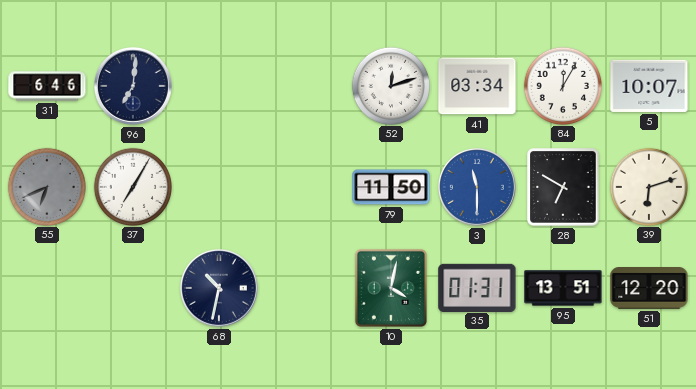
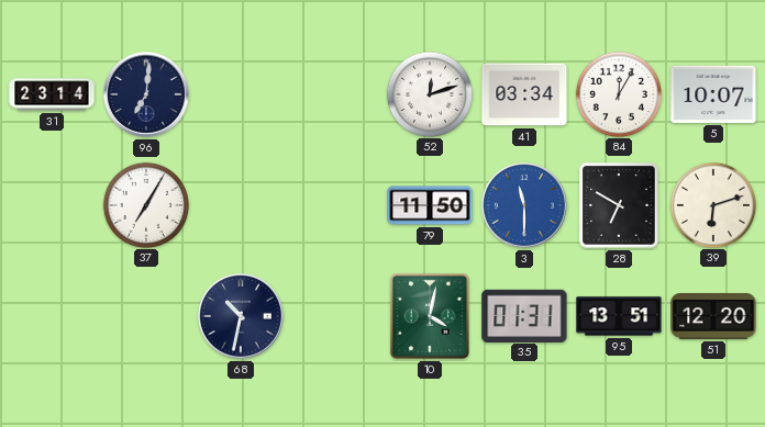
31: 6:46 -> 23:14
55: 6:41 -> none
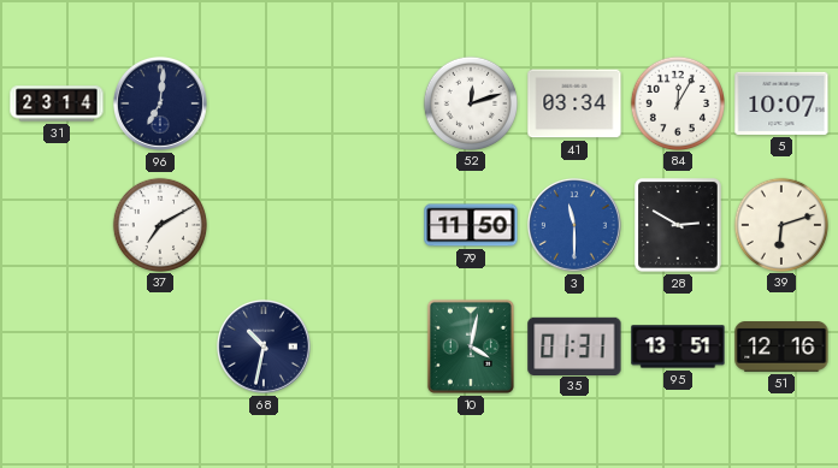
37: 7:05 -> 7:10
28: 6:50 -> 2:50
51: 12:20 -> 12:16
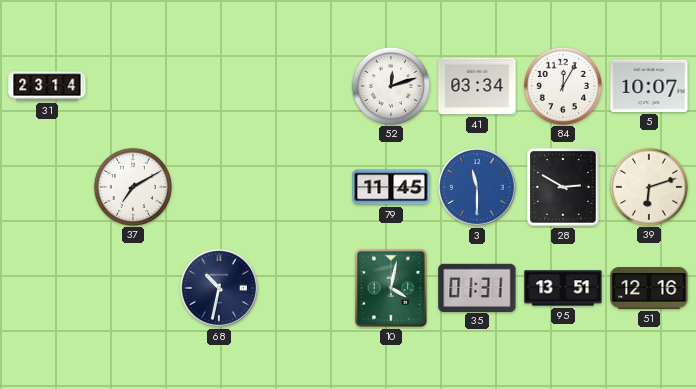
96: 7:01 -> none
79: 11:50 -> 11:45
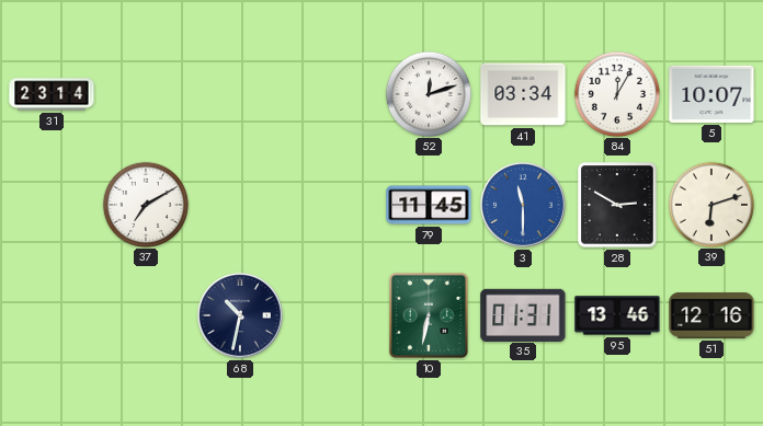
10: 4:02 -> 6:32
95: 13:51 -> 13:46
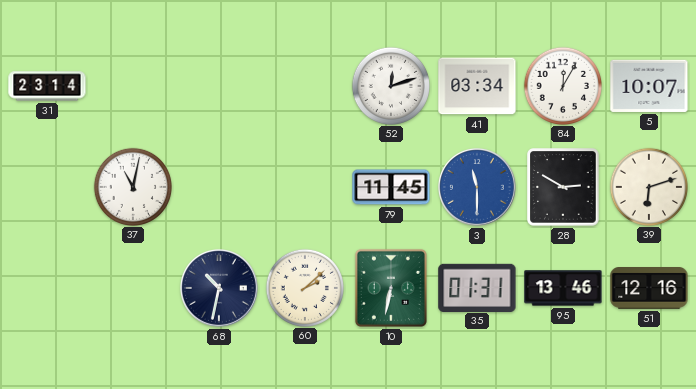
37: 7:10 -> 11:02
60: none -> 2:08
